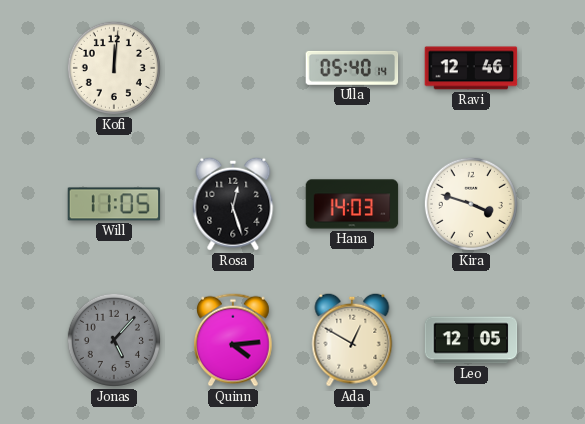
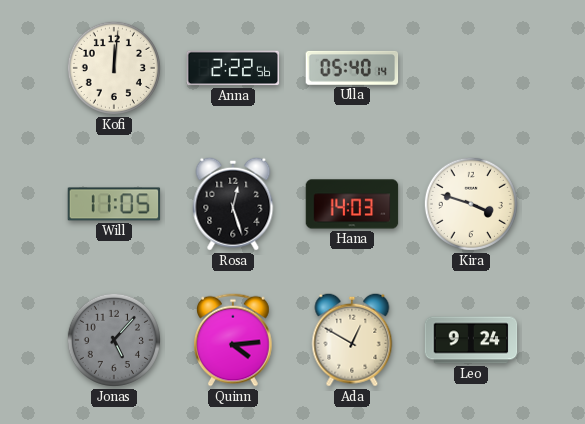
Anna: none -> 2:22
Ravi: 12:46 -> none
Leo: 12:05 -> 9:24
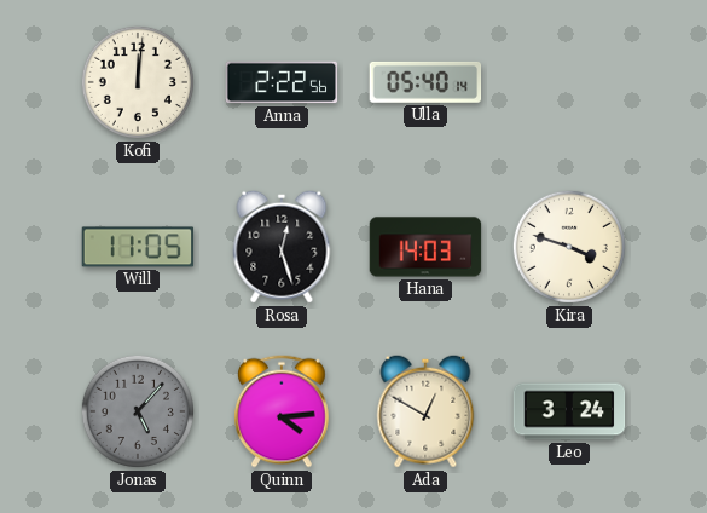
Leo: 9:24 -> 3:24
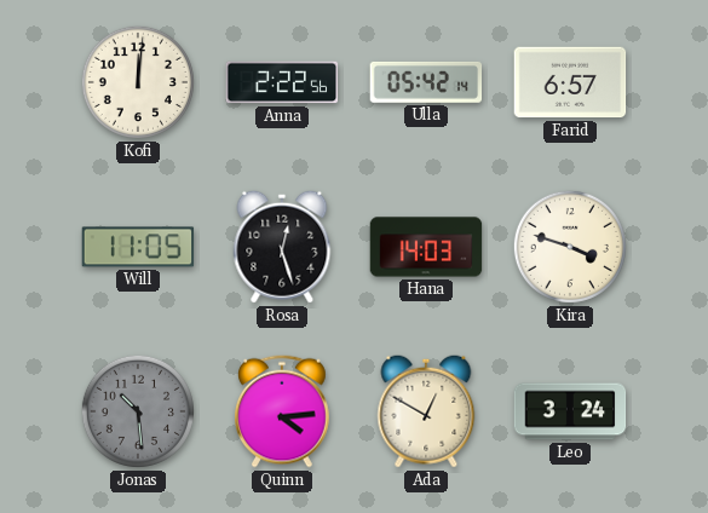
Ulla: 05:40 -> 05:42
Farid: none -> 6:57
Jonas: 5:07 -> 10:29
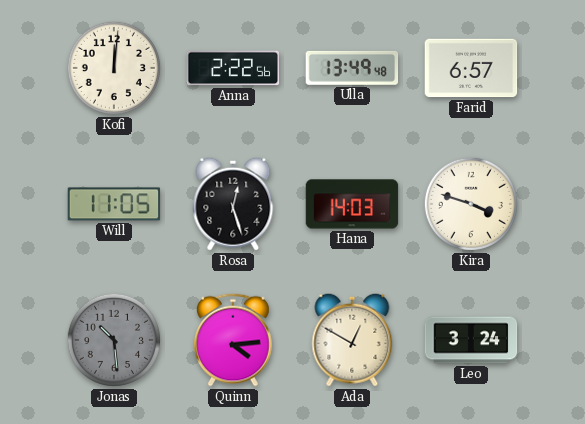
Ulla: 05:42 -> 13:49
